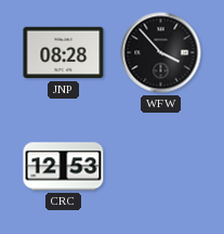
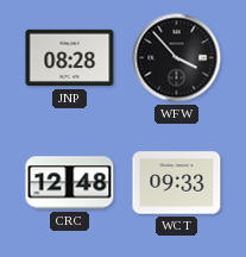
CRC: 12:53 -> 12:48
WCT: none -> 09:33
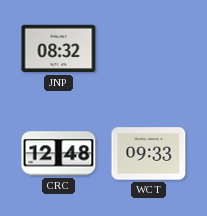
JNP: 08:28 -> 08:32
WFW: 3:53 -> none
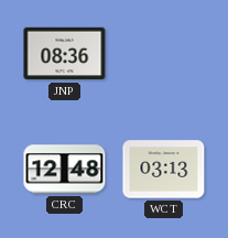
JNP: 08:32 -> 08:36
WCT: 09:33 -> 03:13
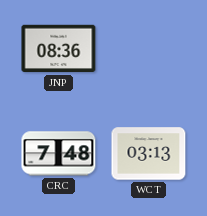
CRC: 12:48 -> 7:48
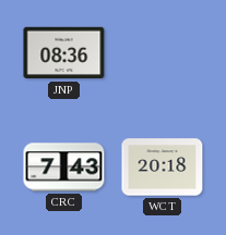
CRC: 7:48 -> 7:43
WCT: 03:13 -> 20:18
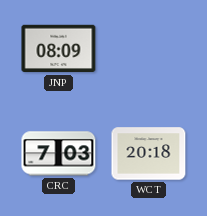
JNP: 08:36 -> 08:09
CRC: 7:43 -> 7:03
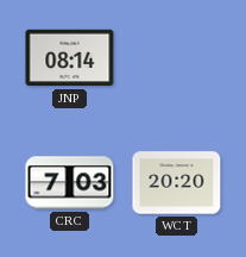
JNP: 08:09 -> 08:14
WCT: 20:18 -> 20:20
